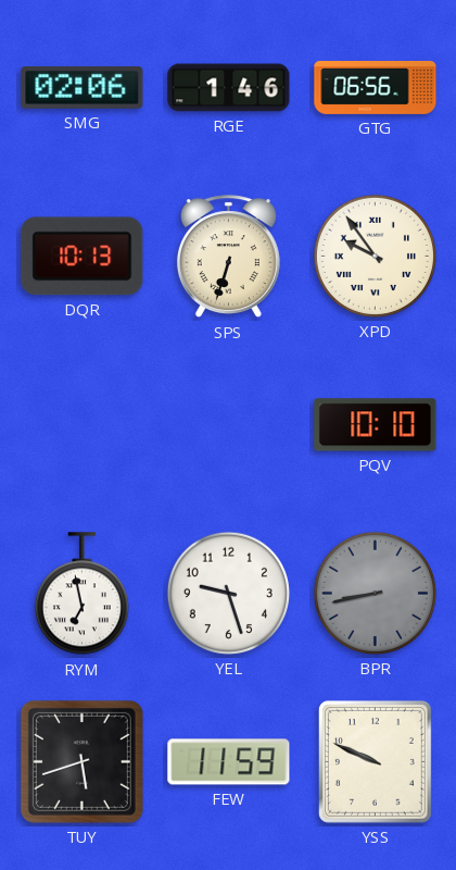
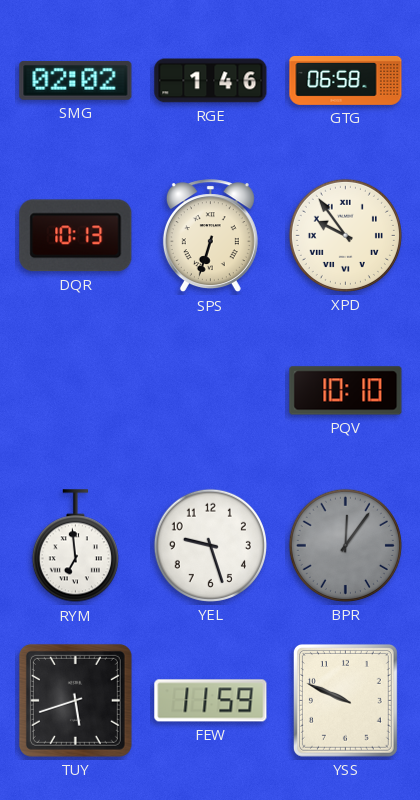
SMG: 02:06 -> 02:02
GTG: 06:56 -> 06:58
RYM: 6:58 -> 6:59
BPR: 8:43 -> 12:06
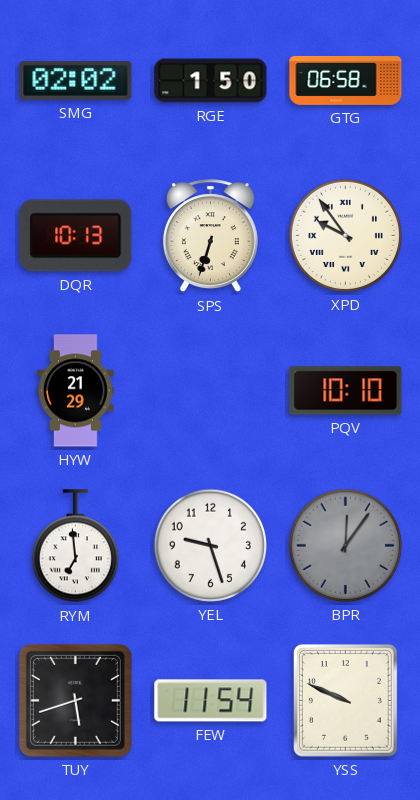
RGE: 1:46 -> 1:50
HYW: none -> 21:29
FEW: 11:59 -> 11:54
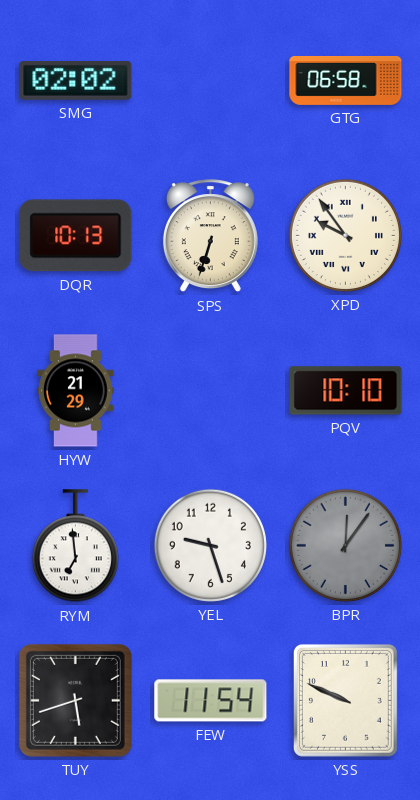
RGE: 1:50 -> none
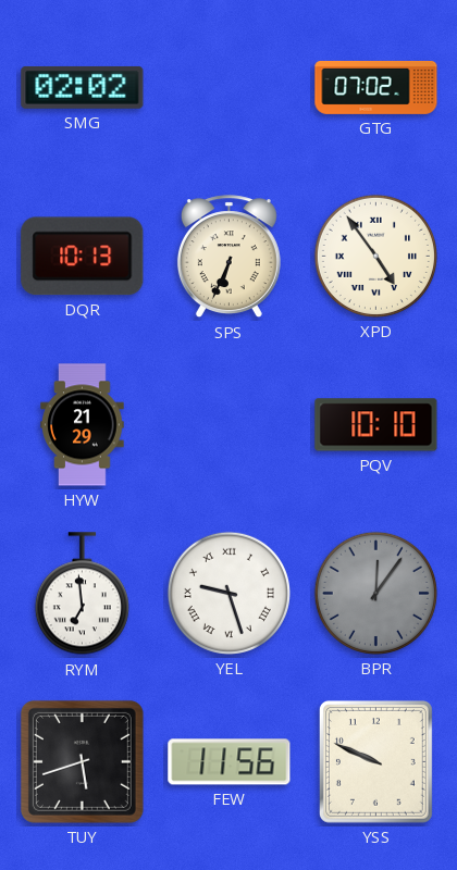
GTG: 06:58 -> 07:02
SPS: 6:33 -> 6:34
XPD: 9:54 -> 4:54
YEL numerals: Arabic -> Roman
FEW: 11:54 -> 11:56
